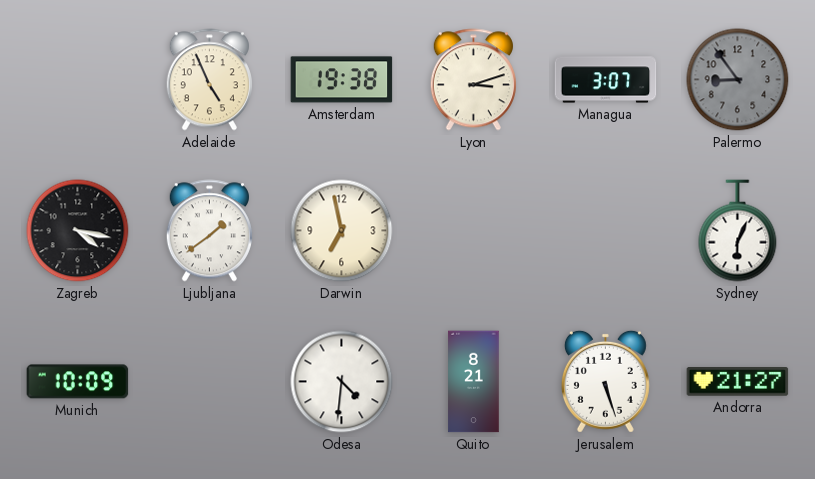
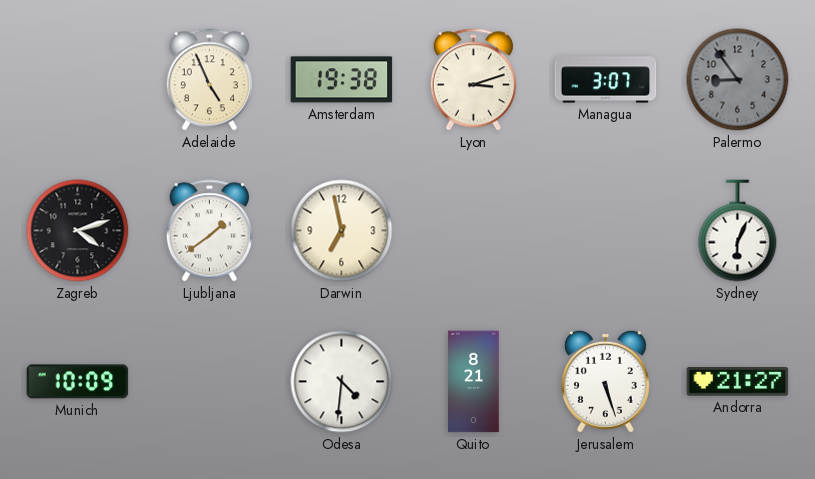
Zagreb: 4:17 -> 4:12
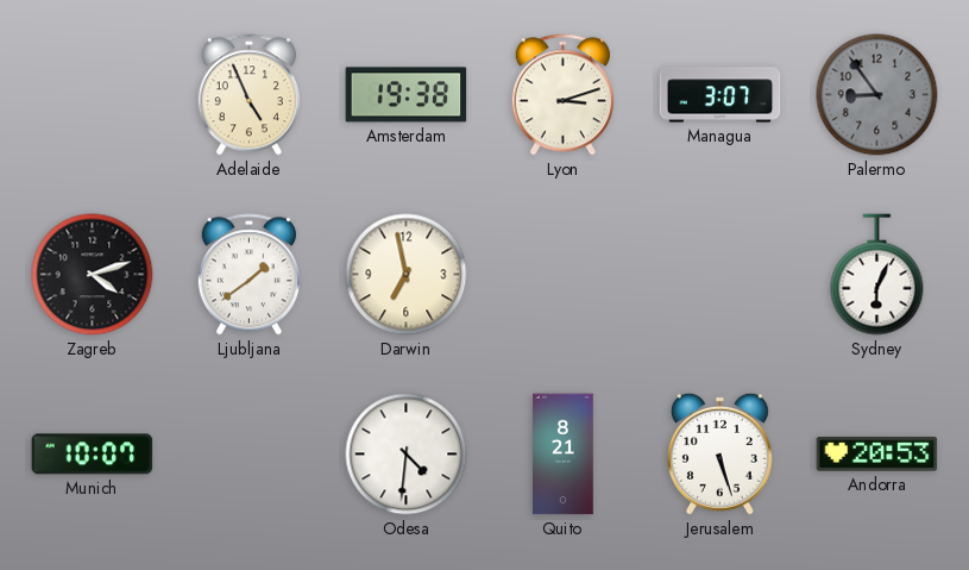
Munich: 10:09 -> 10:07
Andorra: 21:27 -> 20:53
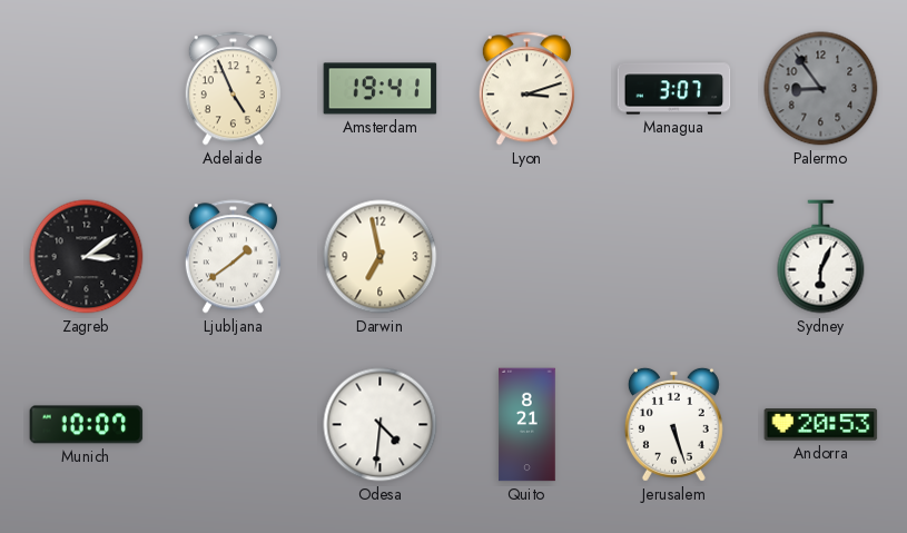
Amsterdam: 19:38 -> 19:41
Zagreb: 4:12 -> 3:09
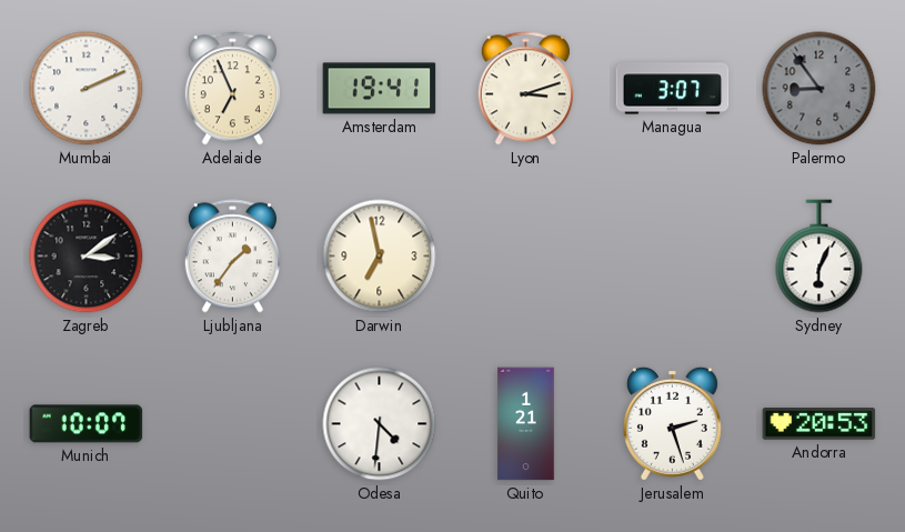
Mumbai: none -> 2:11
Adelaide: 4:56 -> 6:56
Ljubljana: 1:39 -> 1:36
Quito: 8:21 -> 1:21
Jerusalem: 5:27 -> 2:27
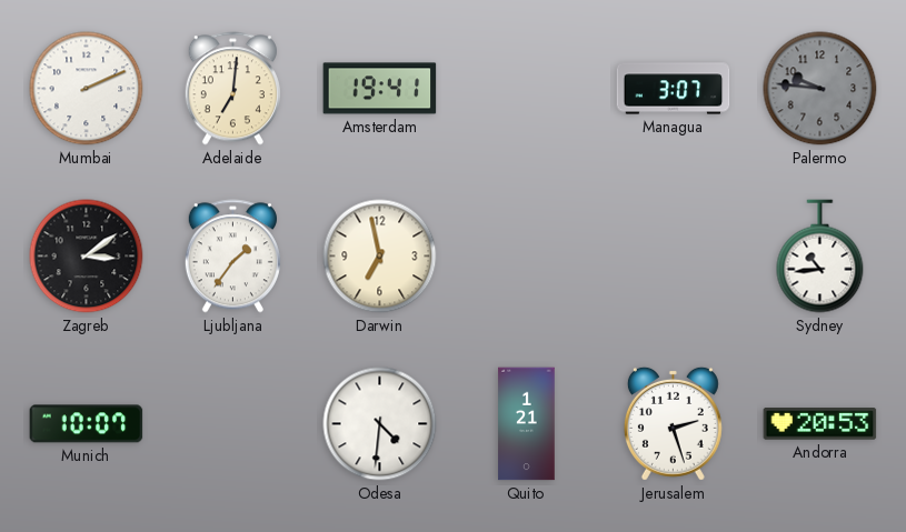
Adelaide: 6:56 -> 7:01
Lyon: 3:12 -> none
Palermo: 8:54 -> 9:46
Sydney: 6:04 -> 10:44
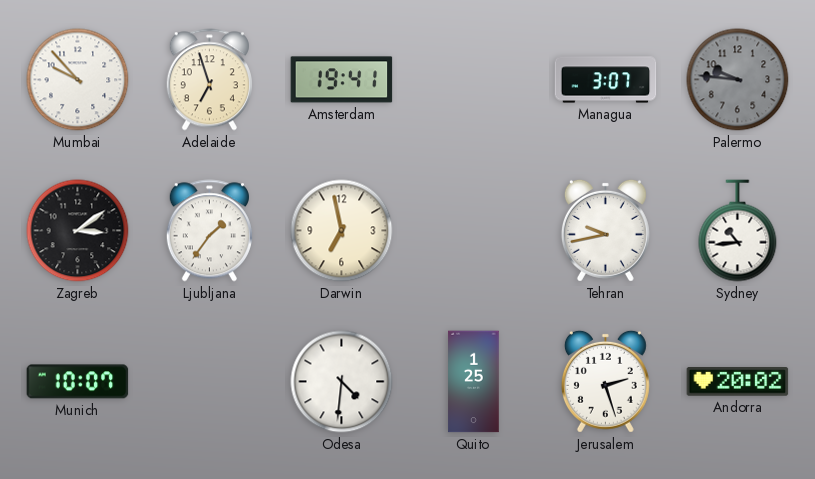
Mumbai: 2:11 -> 9:53
Adelaide: 7:01 -> 6:57
Tehran: none -> 9:43
Quito: 1:21 -> 1:25
Andorra: 20:53 -> 20:02
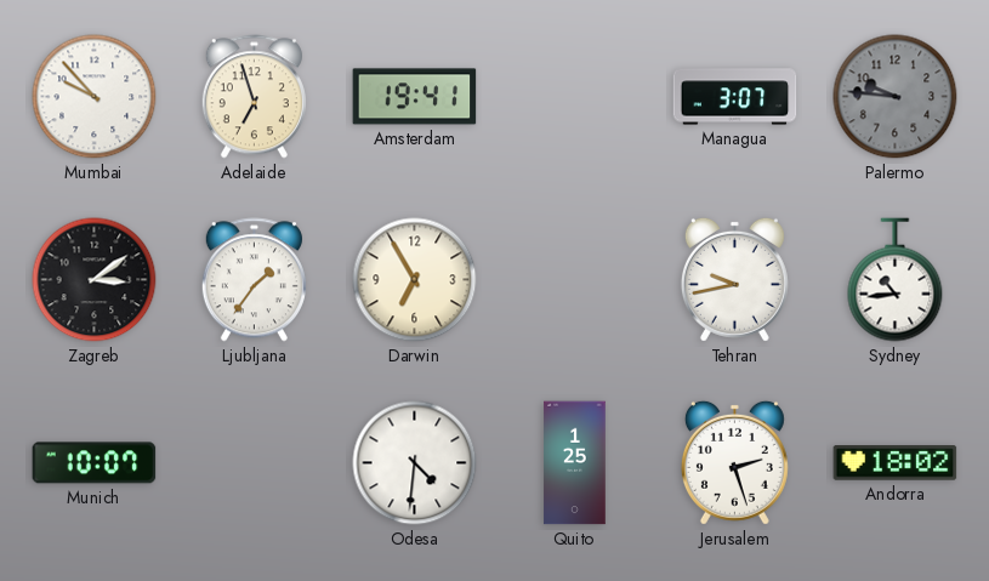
Darwin: 6:58 -> 6:55
Andorra: 20:02 -> 18:02
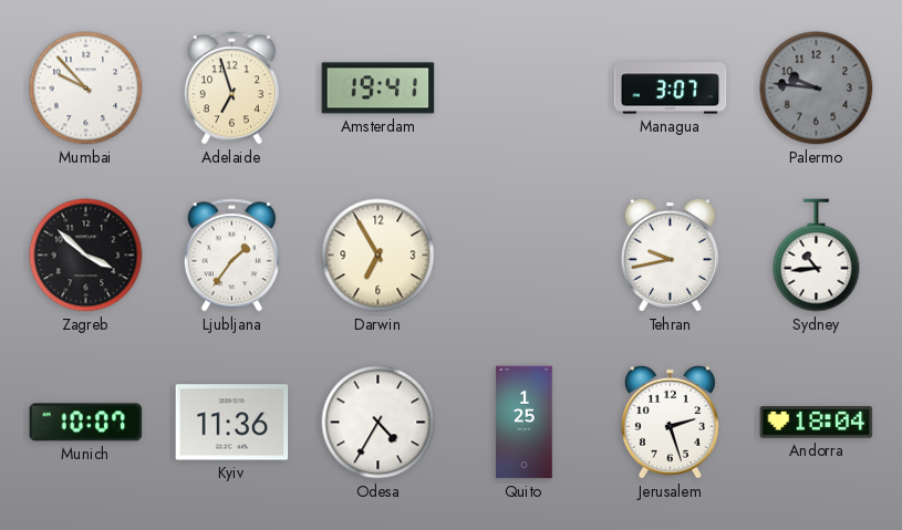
Zagreb: 3:09 -> 3:52
Kyiv: none -> 11:36
Odesa: 4:31 -> 4:35
Andorra: 18:02 -> 18:04
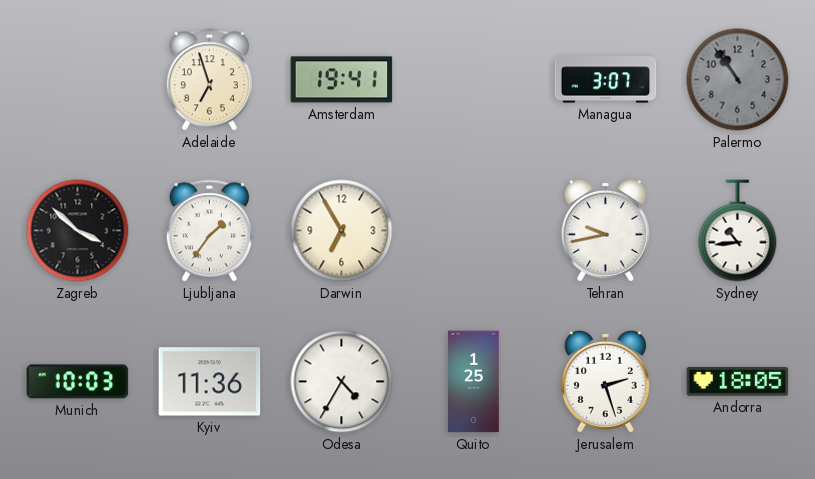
Mumbai: 9:53 -> none
Palermo: 9:46 -> 10:54
Munich: 10:07 -> 10:03
Andorra: 18:04 -> 18:05
